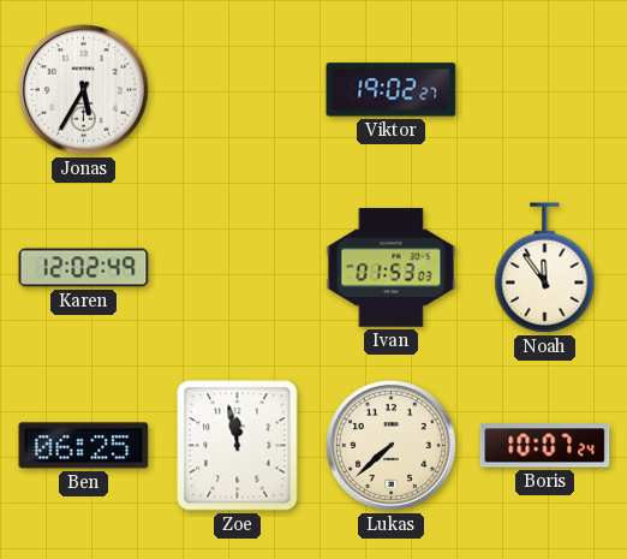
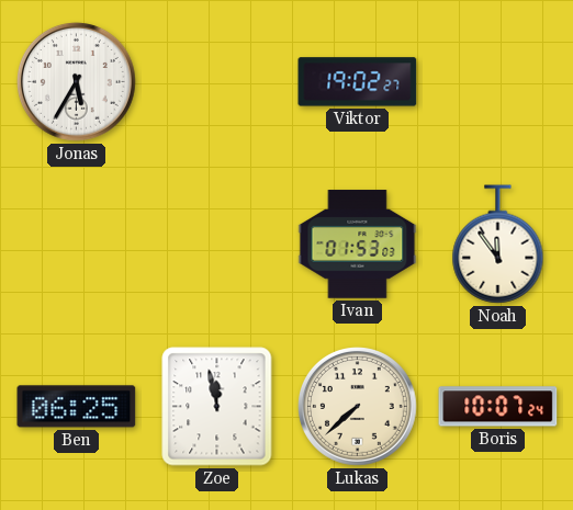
Karen: 12:02 -> none
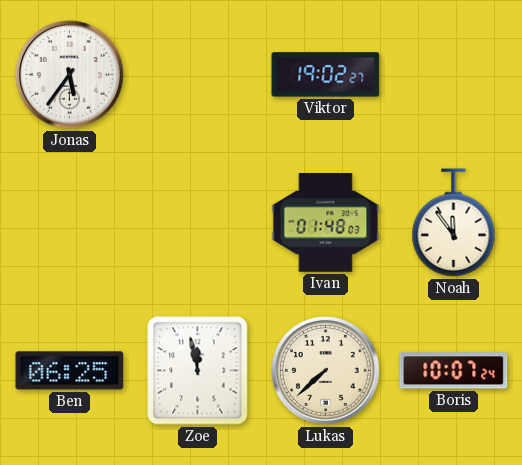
Jonas: 5:35 -> 5:36
Ivan: 01:53 -> 01:48
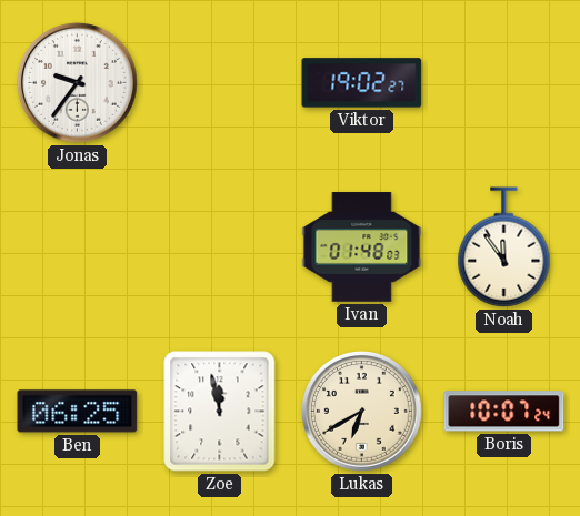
Jonas: 5:36 -> 9:36
Lukas: 7:38 -> 6:40
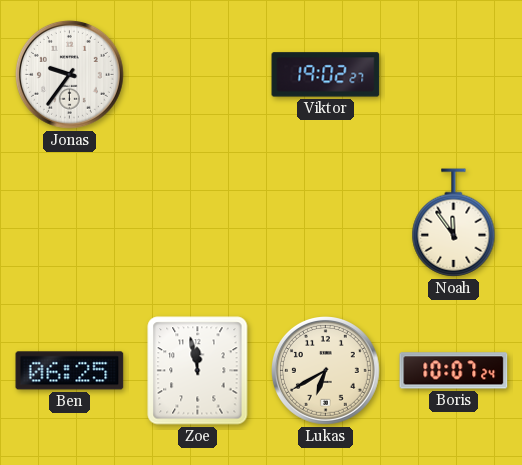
Ivan: 01:48 -> none
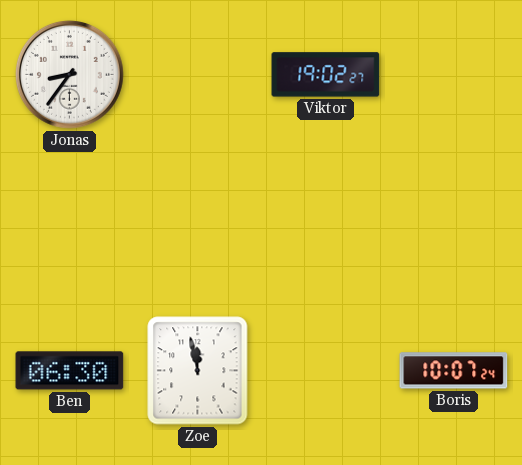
Jonas: 9:36 -> 8:36
Noah: 11:54 -> none
Ben: 06:25 -> 06:30
Lukas: 6:40 -> none
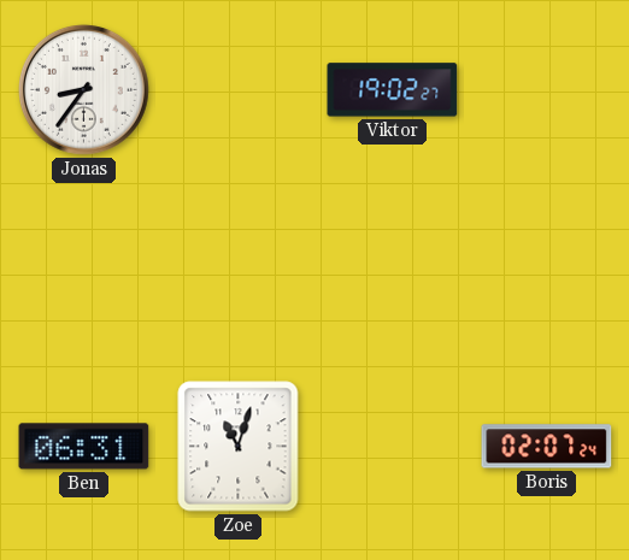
Ben: 06:30 -> 06:31
Zoe: 11:58 -> 11:03
Boris: 10:07 -> 02:07
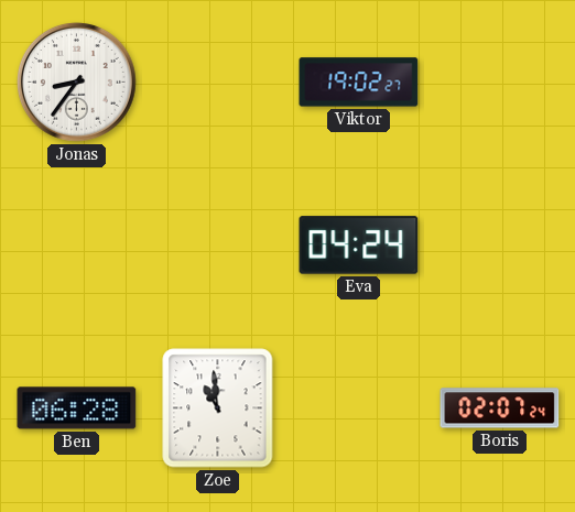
Eva: none -> 04:24
Ben: 06:31 -> 06:28
Zoe: 11:03 -> 10:59
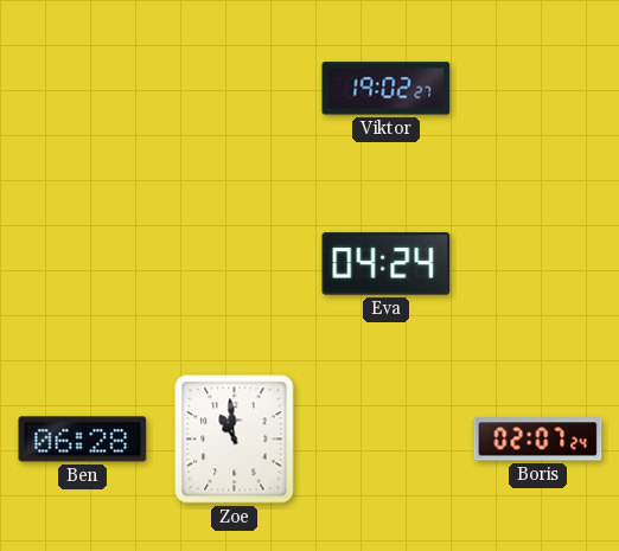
Jonas: 8:36 -> none
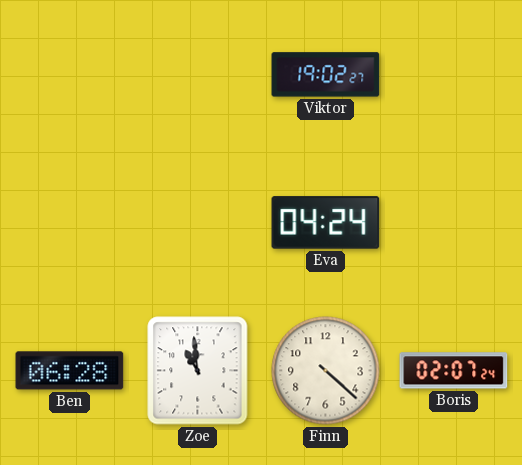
Finn: none -> 4:22
